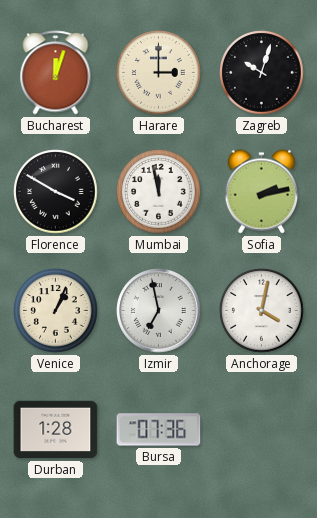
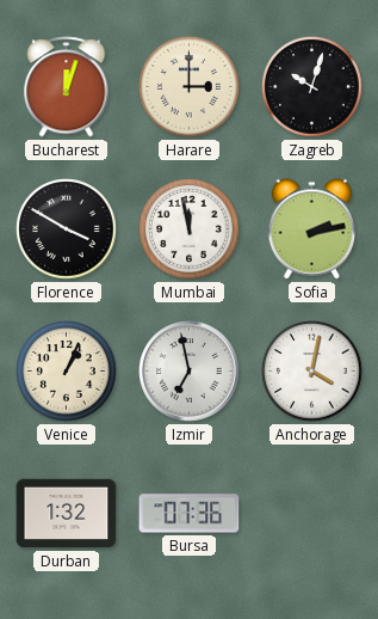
Durban: 1:28 -> 1:32
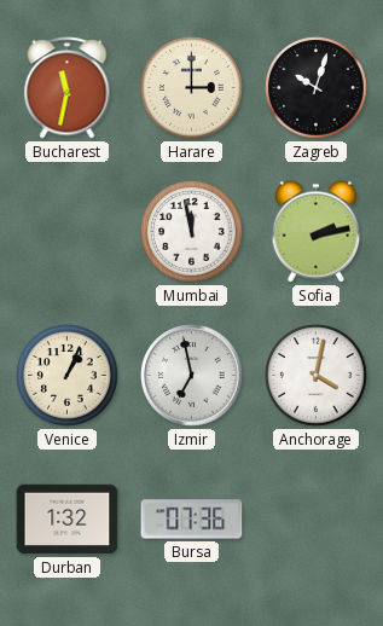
Bucharest: 12:03 -> 11:32
Florence: 3:50 -> none
